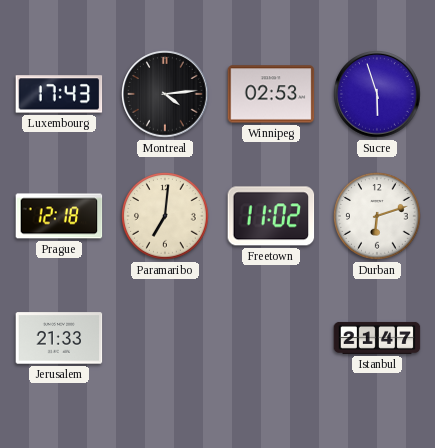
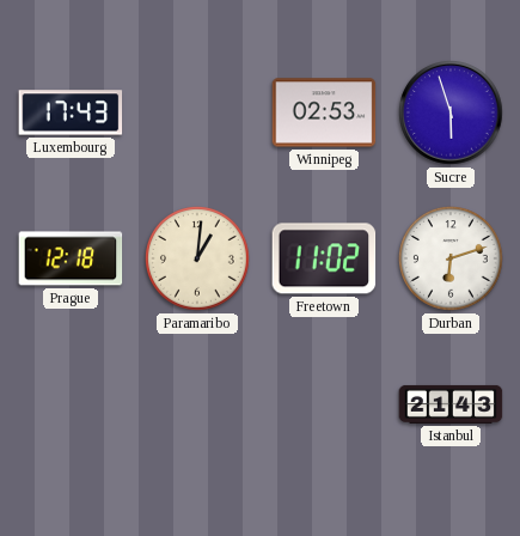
Montreal: 4:14 -> none
Paramaribo: 7:01 -> 1:01
Jerusalem: 21:33 -> none
Istanbul: 21:47 -> 21:43
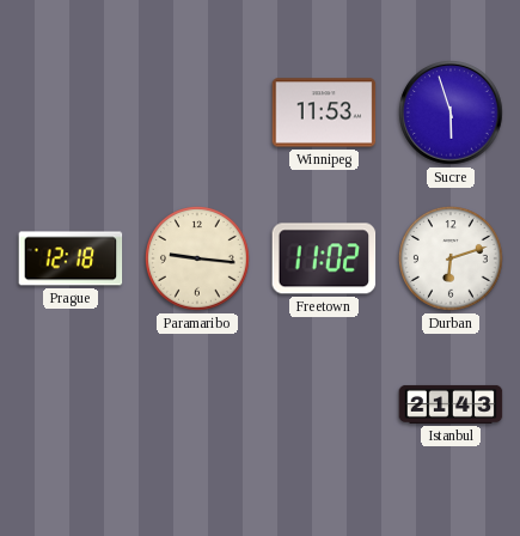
Luxembourg: 17:43 -> none
Winnipeg: 02:53 -> 11:53
Paramaribo: 1:01 -> 9:16
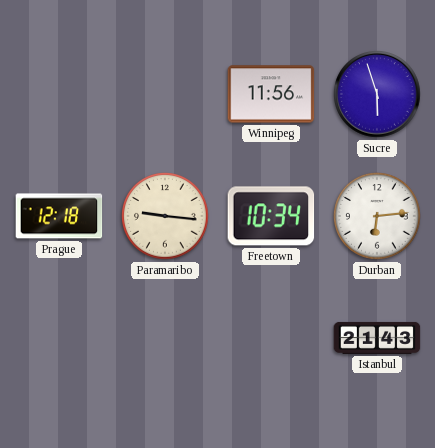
Winnipeg: 11:53 -> 11:56
Freetown: 11:02 -> 10:34
Durban: 6:12 -> 6:14
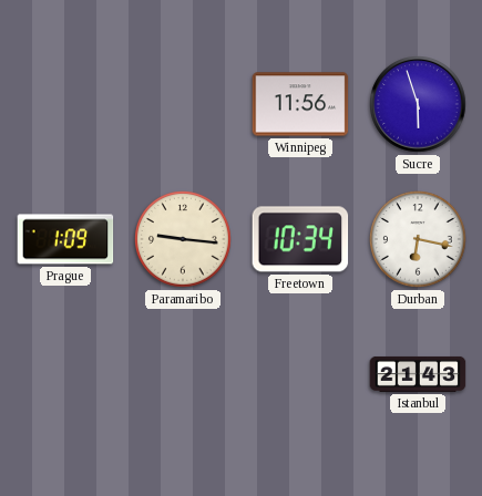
Prague: 12:18 -> 1:09
Durban: 6:14 -> 6:17
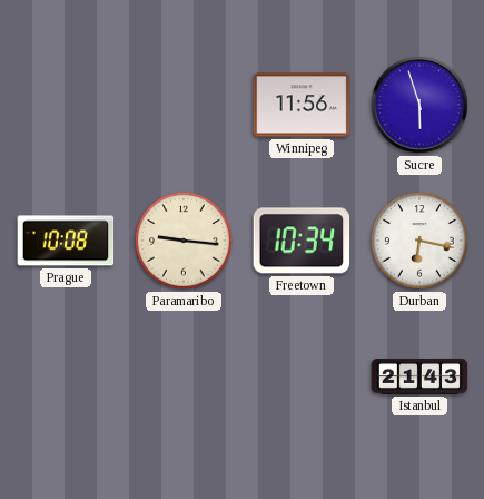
Prague: 1:09 -> 10:08
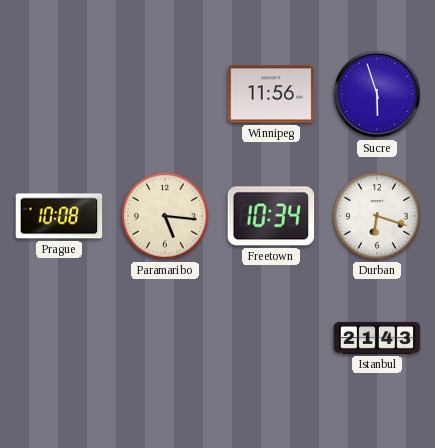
Paramaribo: 9:16 -> 5:16
Durban: 6:17 -> 6:18
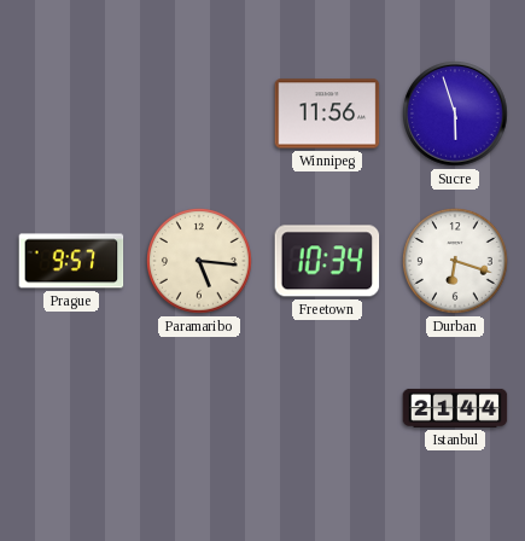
Prague: 10:08 -> 9:57
Istanbul: 21:43 -> 21:44
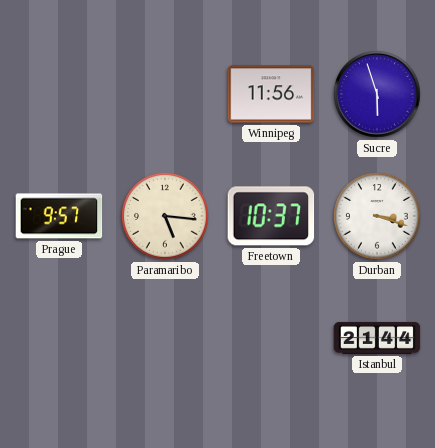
Freetown: 10:34 -> 10:37
Durban: 6:18 -> 3:18
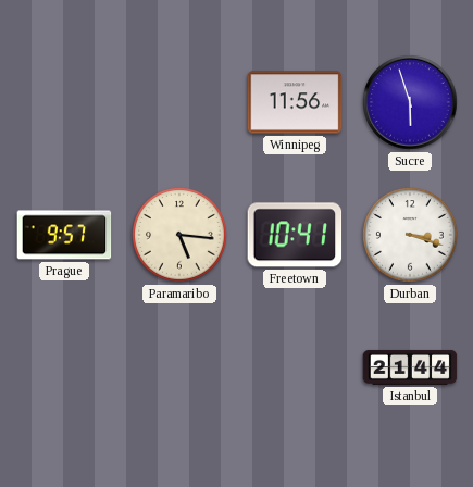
Freetown: 10:37 -> 10:41
